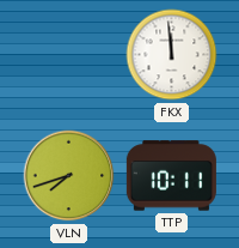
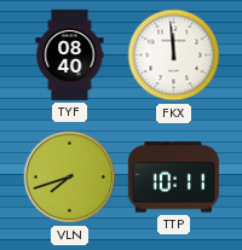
TYF: none -> 08:40
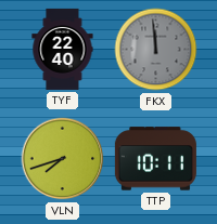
TYF: 08:40 -> 22:40
FKX dial: white -> grey
